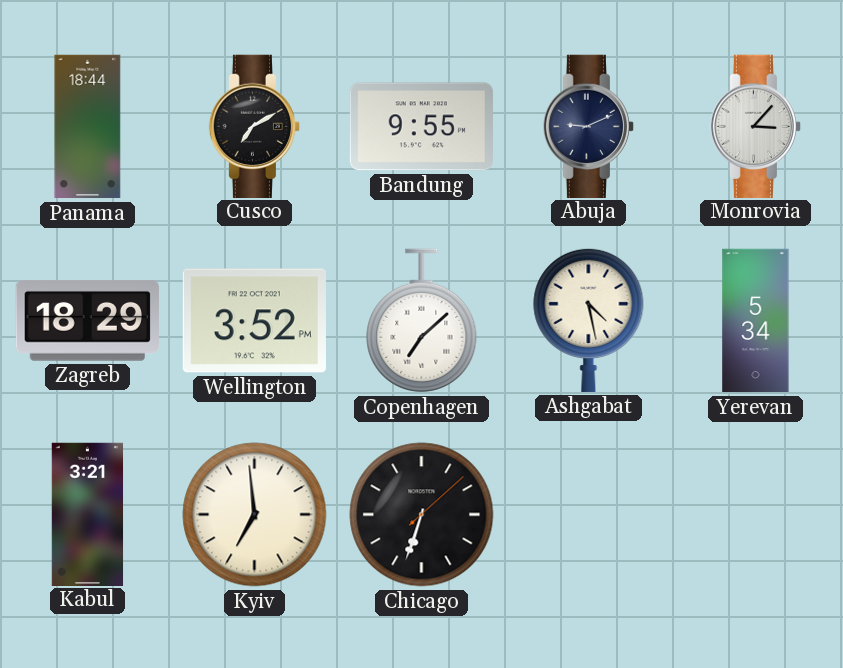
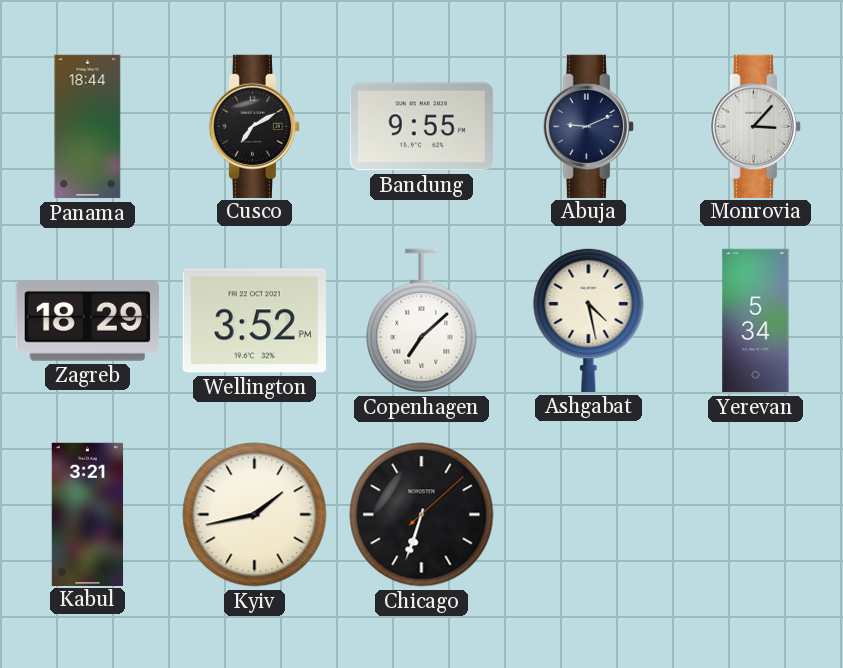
Kyiv: 6:59 -> 1:43
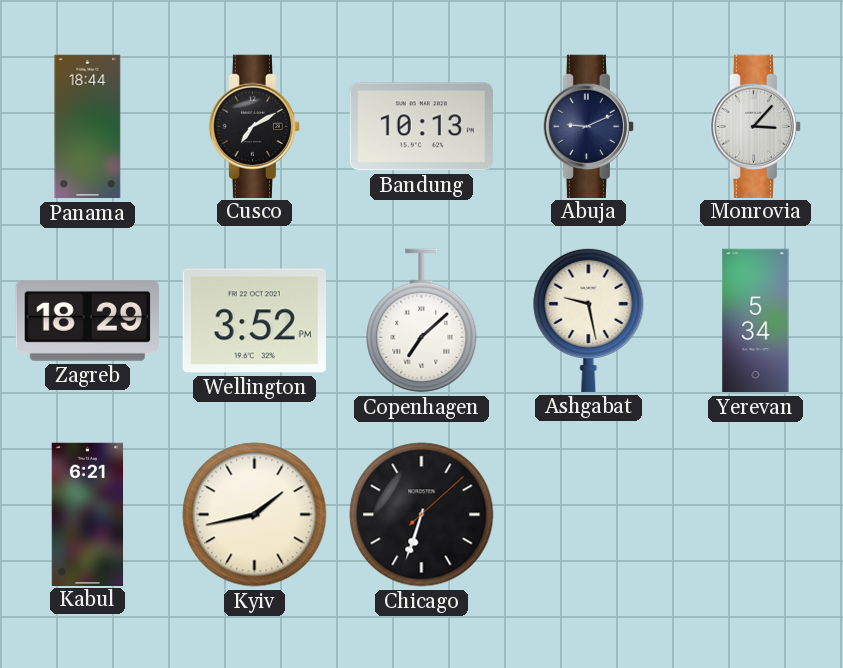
Bandung: 9:55 -> 10:13
Ashgabat: 4:28 -> 9:28
Kabul: 3:21 -> 6:21
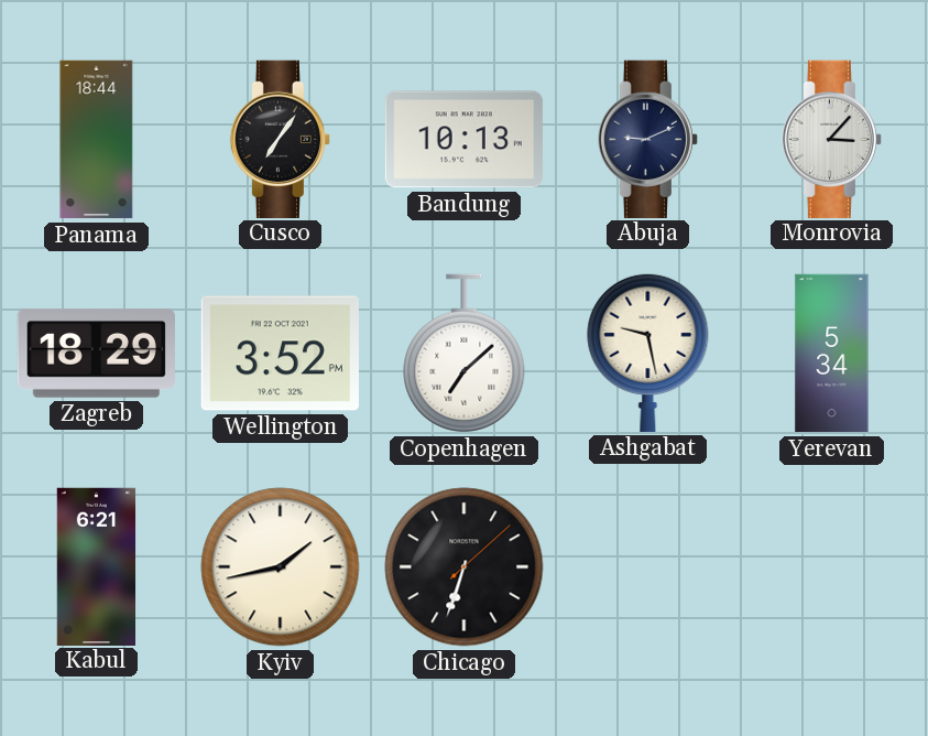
Cusco: 7:10 -> 7:06
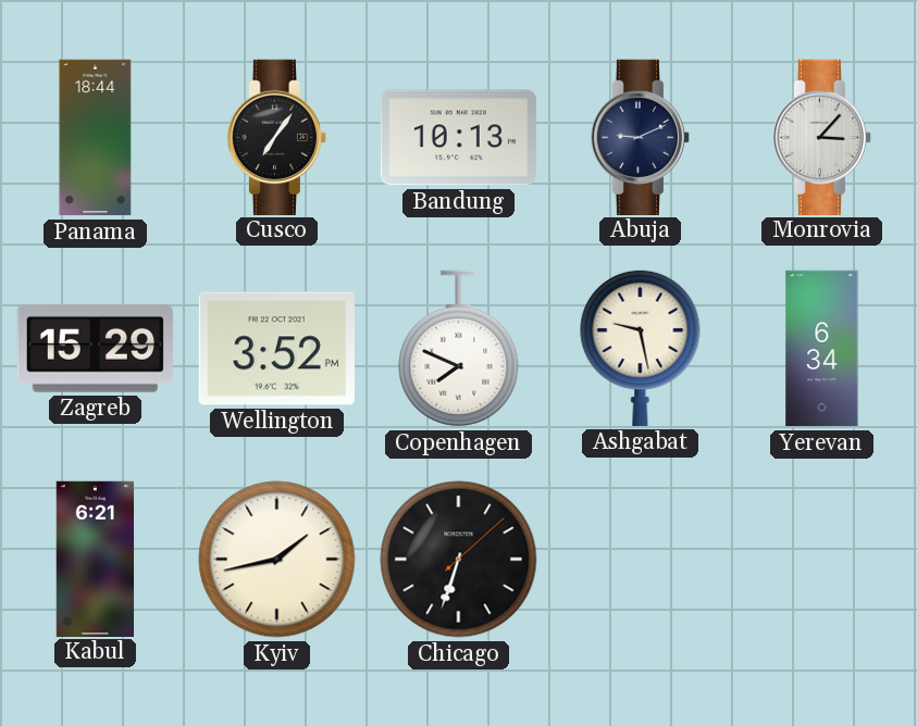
Zagreb: 18:29 -> 15:29
Copenhagen: 7:08 -> 7:49
Yerevan: 5:34 -> 6:34
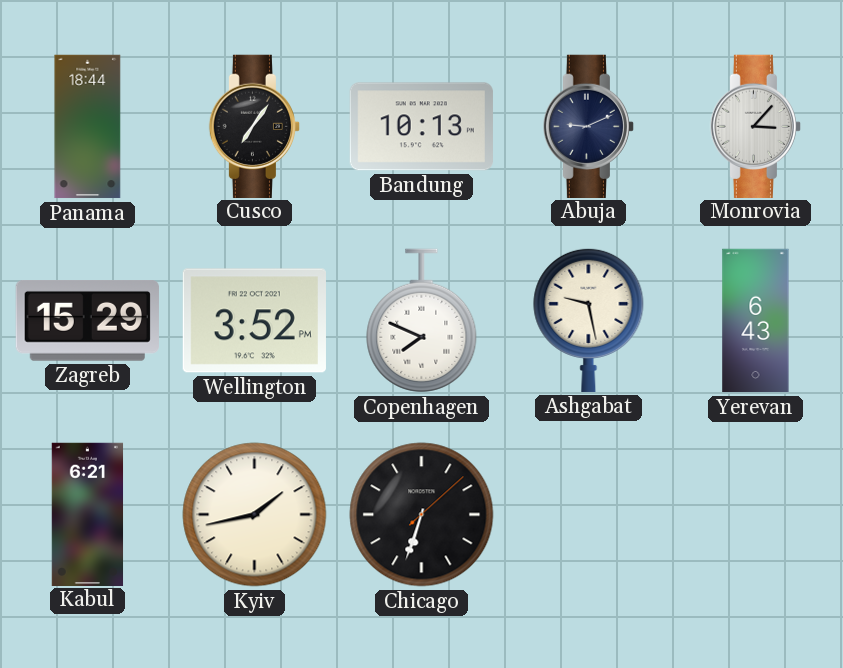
Yerevan: 6:34 -> 6:43
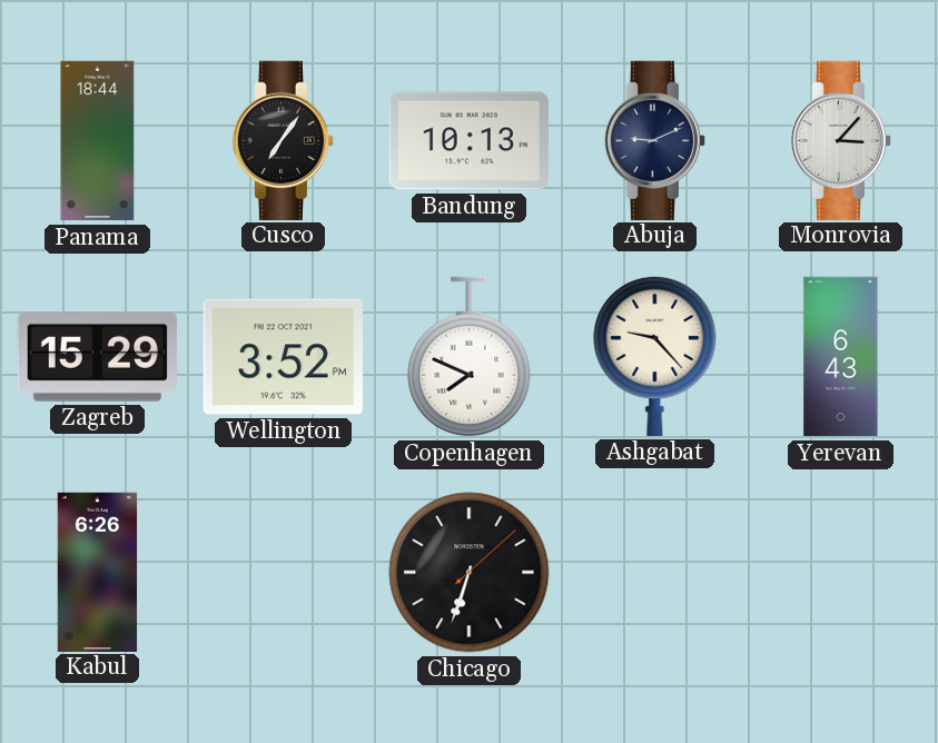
Ashgabat: 9:28 -> 9:23
Kabul: 6:21 -> 6:26
Kyiv: 1:43 -> none
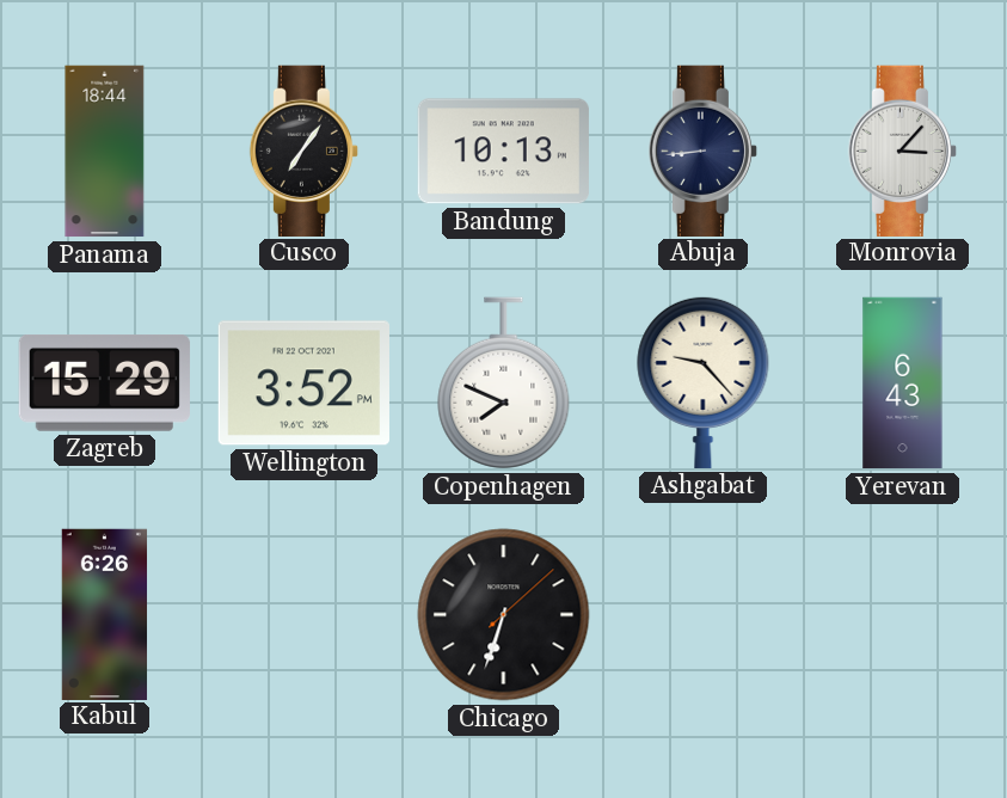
Abuja: 9:11 -> 8:44
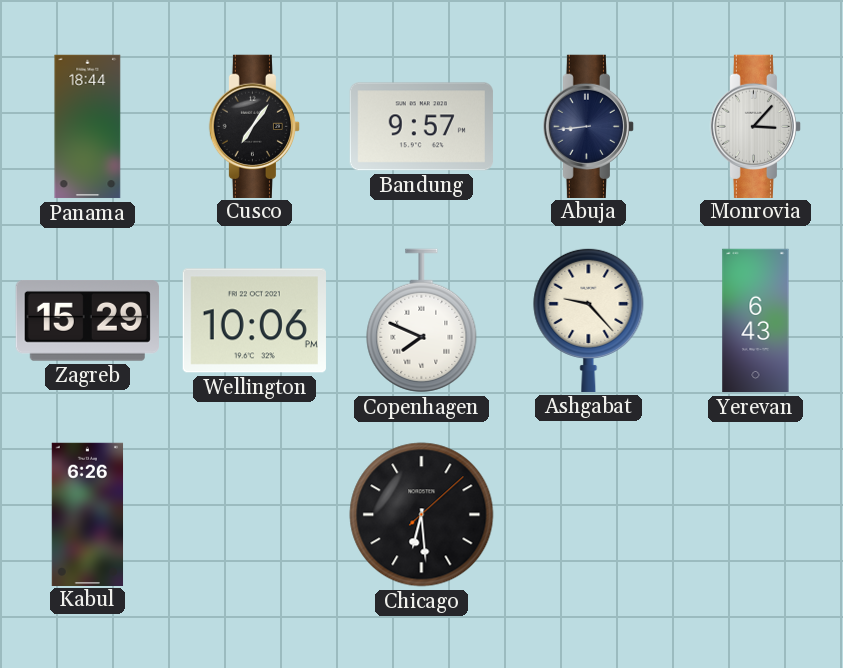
Bandung: 10:13 -> 9:57
Wellington: 3:52 -> 10:06
Chicago: 6:33 -> 6:29
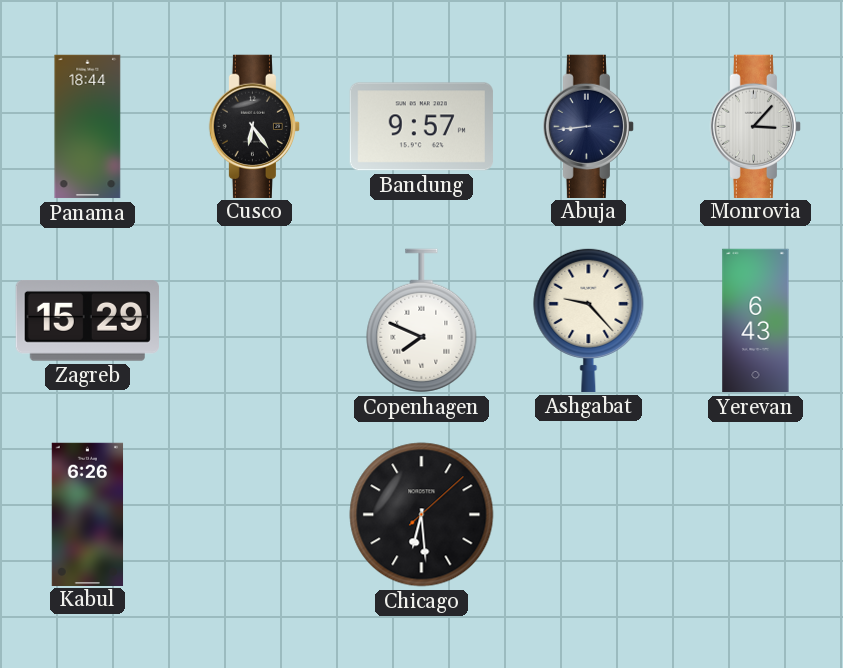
Cusco: 7:06 -> 6:24
Wellington: 10:06 -> none
